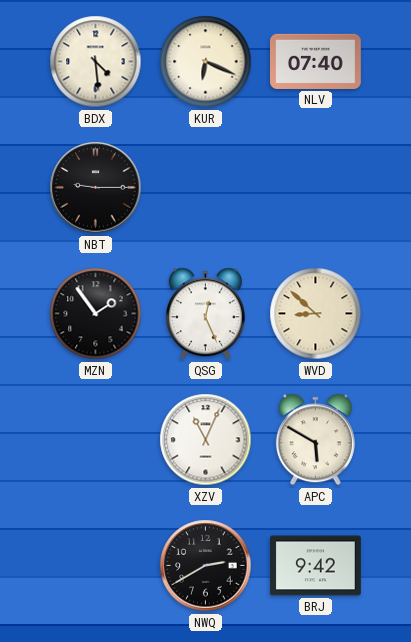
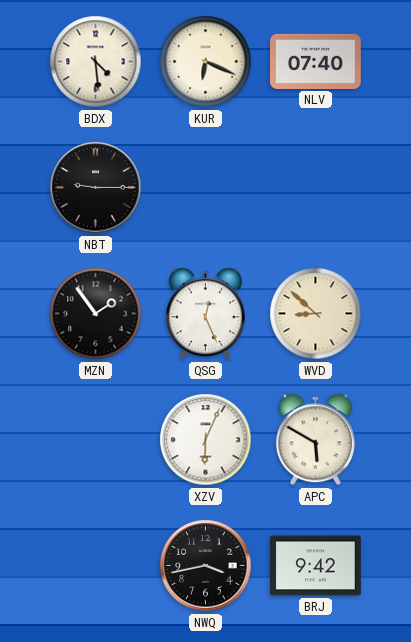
XZV: 11:04 -> 6:04
NWQ: 2:40 -> 3:43
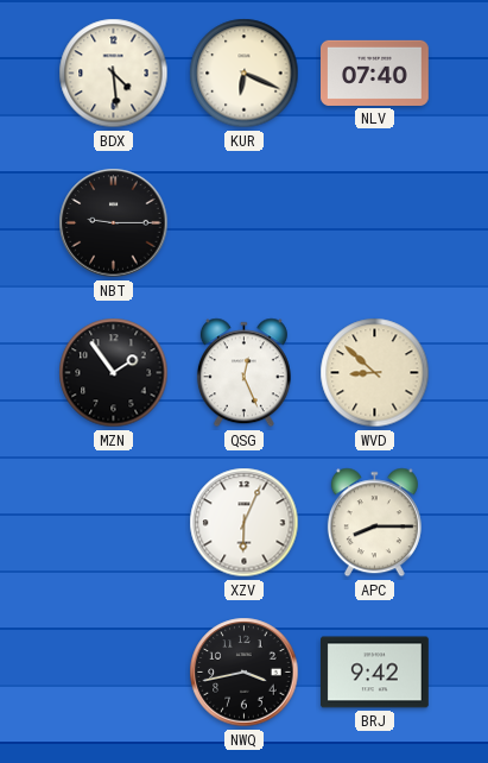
APC: 5:50 -> 8:15
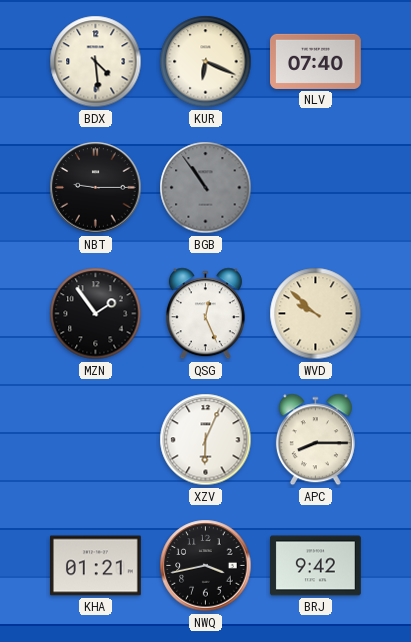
BGB: none -> 10:54
WVD: 8:52 -> 9:52
KHA: none -> 01:21
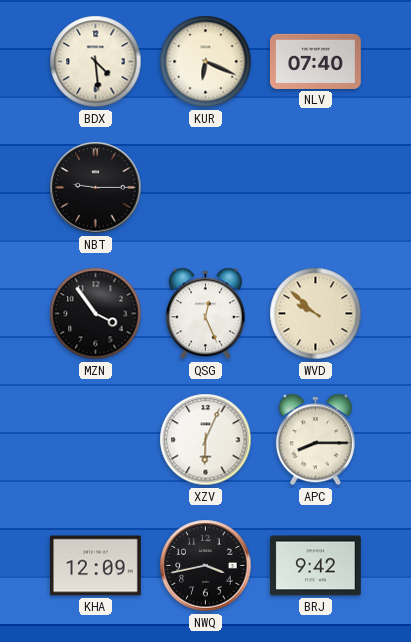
BGB: 10:54 -> none
MZN: 1:54 -> 3:54
KHA: 01:21 -> 12:09
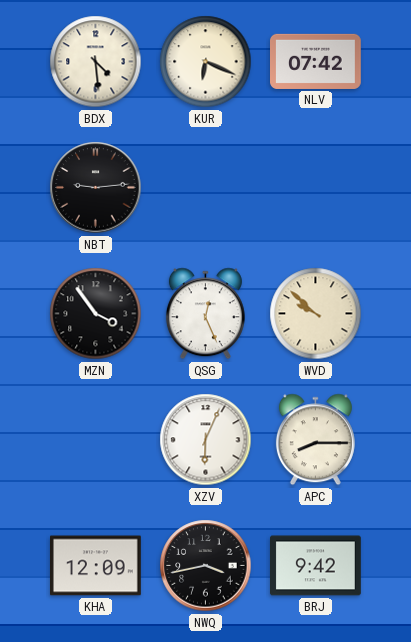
NLV: 07:40 -> 07:42
NBT: 9:15 -> 9:14
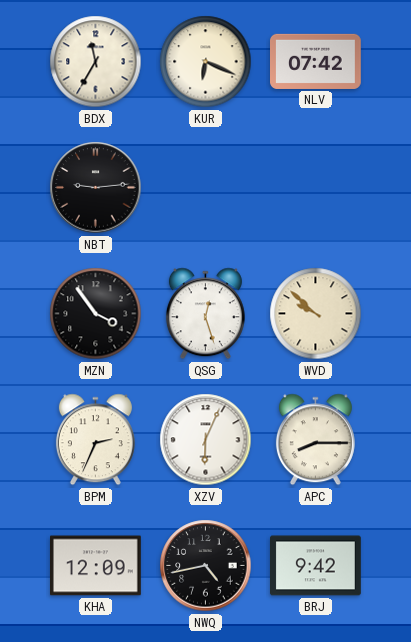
BDX: 4:29 -> 11:35
QSG: 12:26 -> 12:27
BPM: none -> 2:34
NWQ: 3:43 -> 4:43
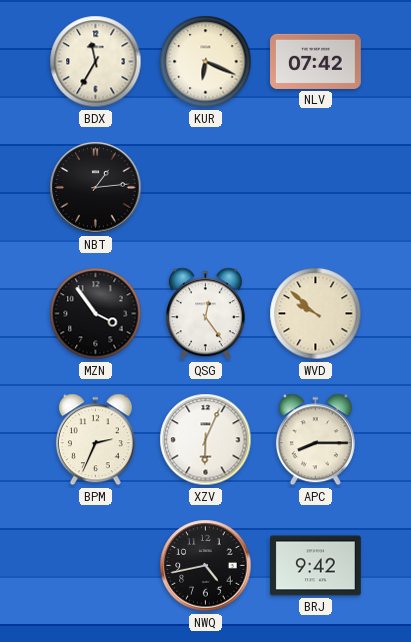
NBT: 9:14 -> 1:14
QSG: 12:27 -> 12:24
KHA: 12:09 -> none
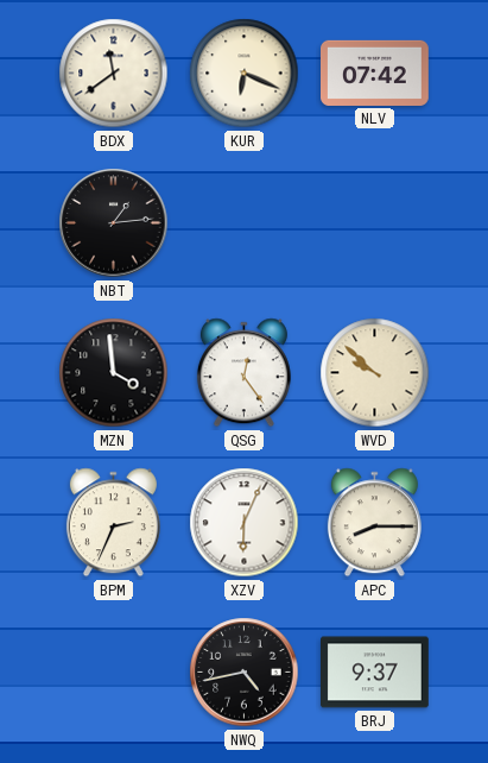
BDX: 11:35 -> 11:39
MZN: 3:54 -> 3:59
BRJ: 9:42 -> 9:37
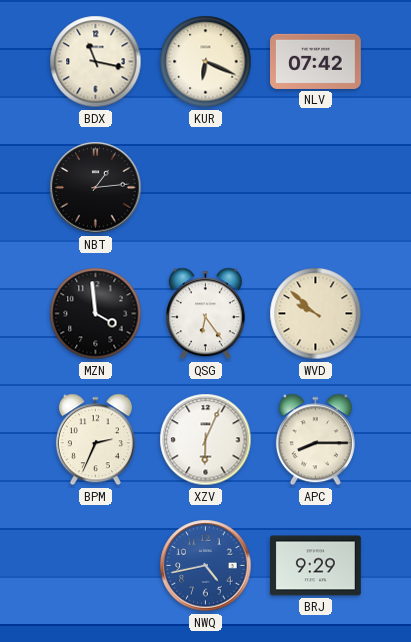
BDX: 11:39 -> 11:17
QSG: 12:24 -> 6:24
NWQ dial: black -> blue
BRJ: 9:37 -> 9:29
